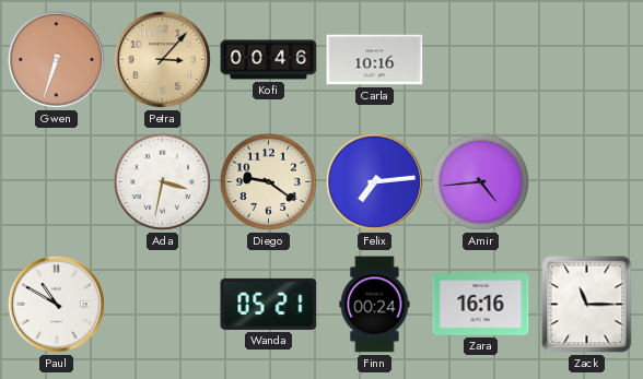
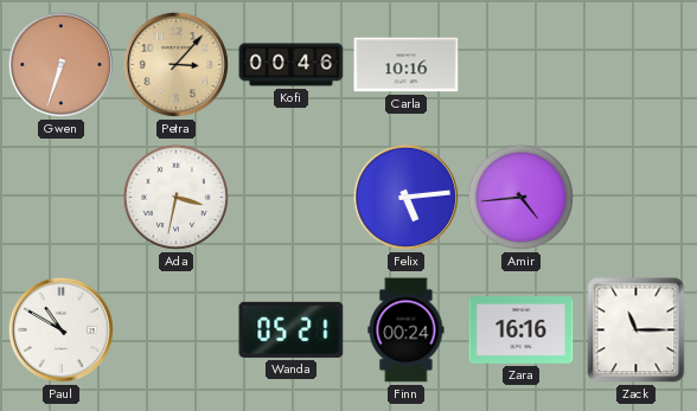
Diego: 9:21 -> none
Felix: 7:14 -> 5:14
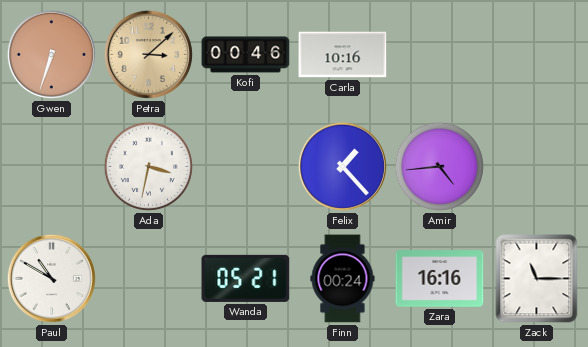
Petra: 3:07 -> 3:08
Felix: 5:14 -> 1:23
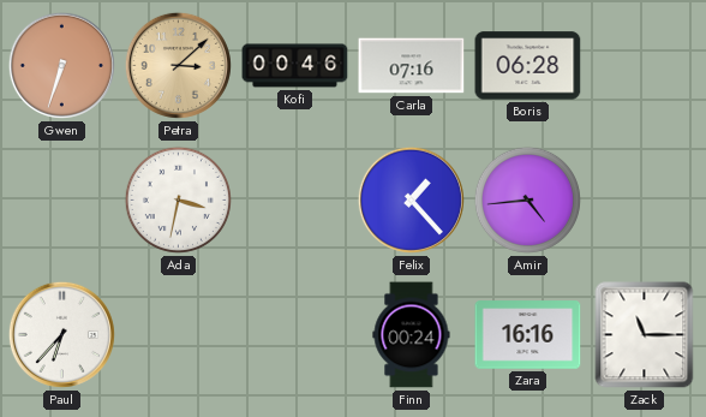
Carla: 10:16 -> 07:16
Boris: none -> 06:28
Paul: 10:50 -> 6:37
Wanda: 05:21 -> none
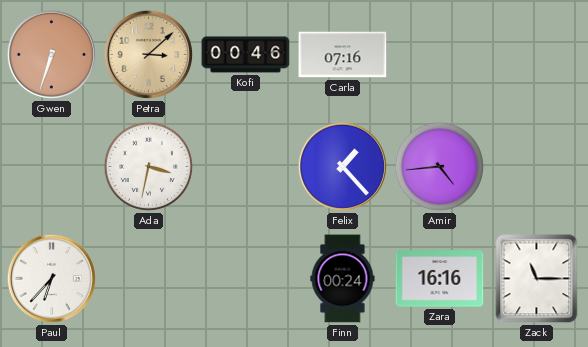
Boris: 06:28 -> none
